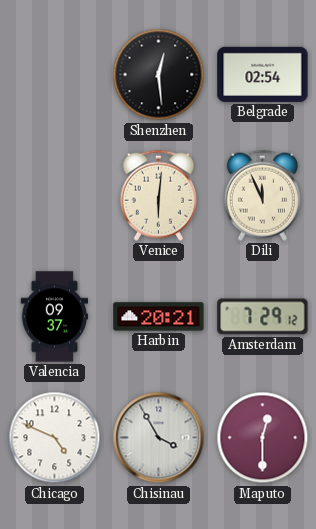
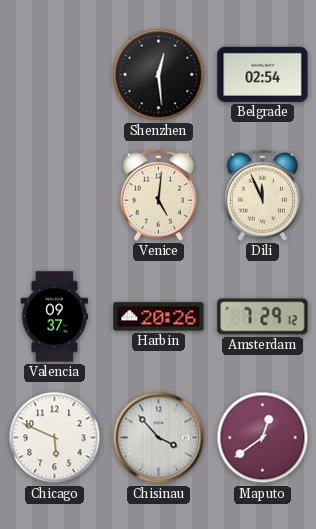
Venice: 6:01 -> 5:01
Harbin: 20:21 -> 20:26
Chicago: 4:49 -> 5:49
Chisinau: 3:55 -> 3:53
Maputo: 12:30 -> 12:39
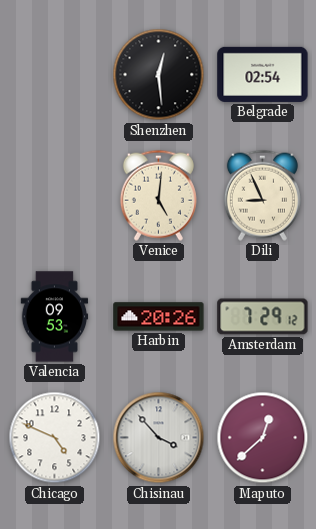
Dili: 11:56 -> 8:56
Valencia: 09:37 -> 09:53
Chicago: 5:49 -> 4:49
Maputo: 12:39 -> 12:38
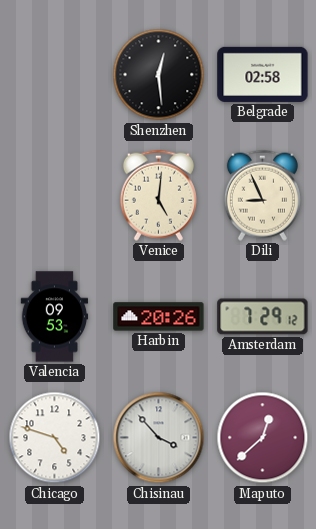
Belgrade: 02:54 -> 02:58
Chicago: 4:49 -> 4:48
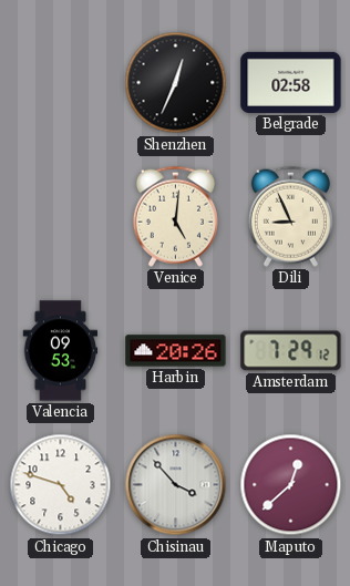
Shenzhen: 12:29 -> 12:34
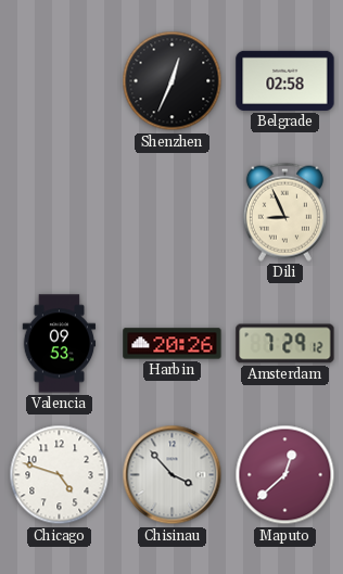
Venice: 5:01 -> none
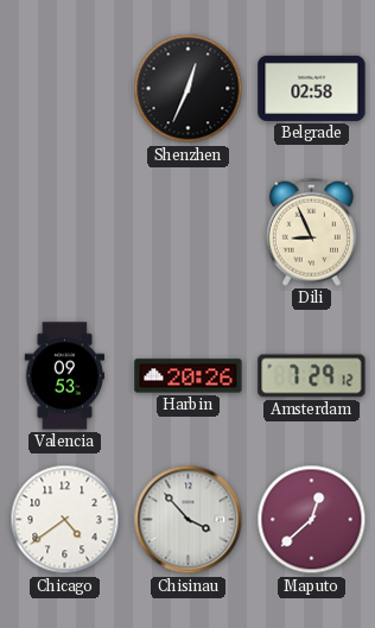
Chicago: 4:48 -> 4:39
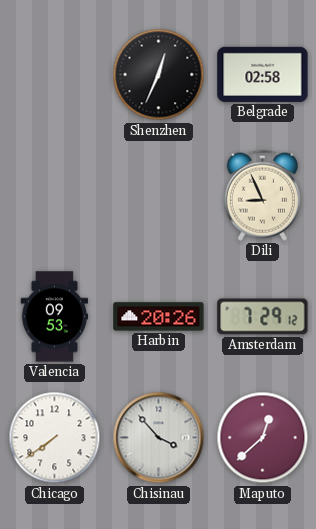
Chicago: 4:39 -> 7:39
